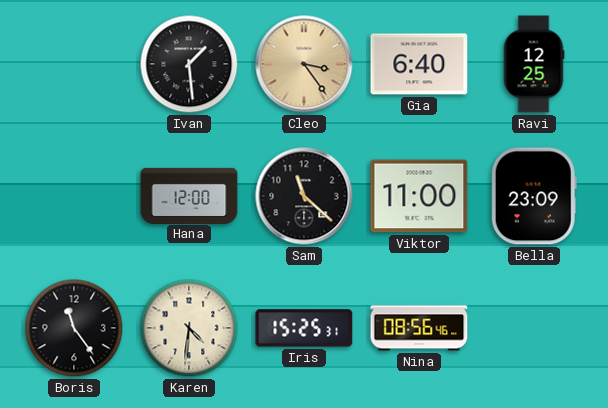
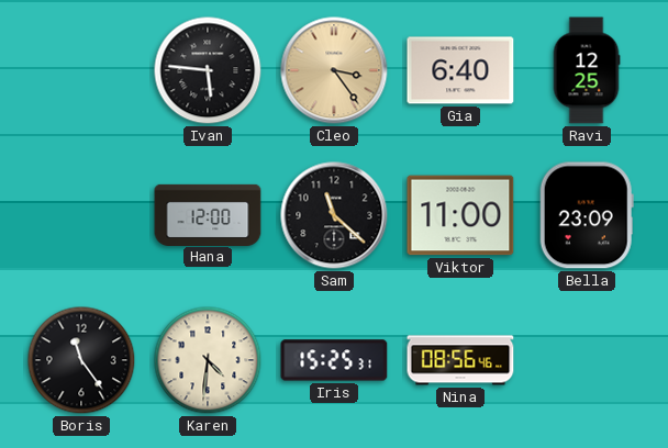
Ivan: 1:29 -> 5:46
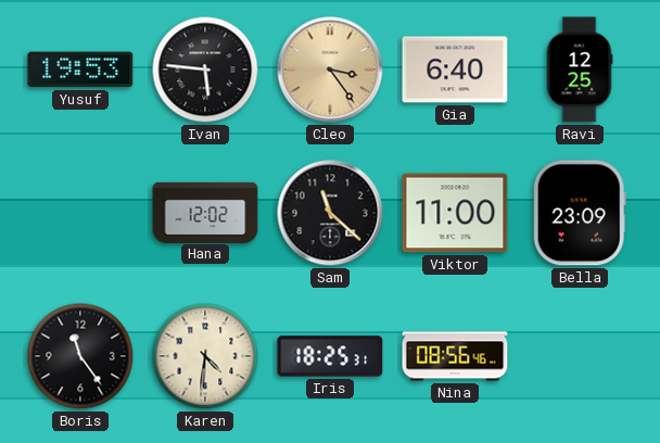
Yusuf: none -> 19:53
Hana: 12:00 -> 12:02
Iris: 15:25 -> 18:25
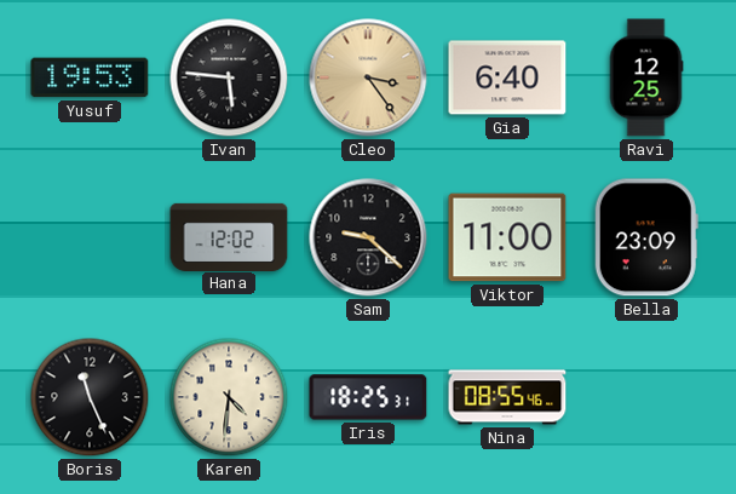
Sam: 11:22 -> 9:22
Boris: 11:24 -> 11:26
Nina: 08:56 -> 08:55
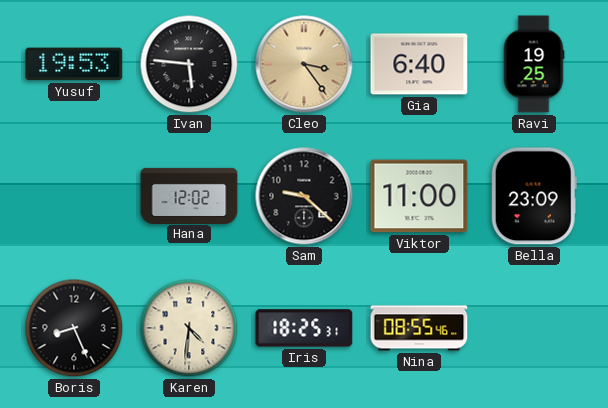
Ravi: 12:25 -> 19:25
Boris: 11:26 -> 8:26
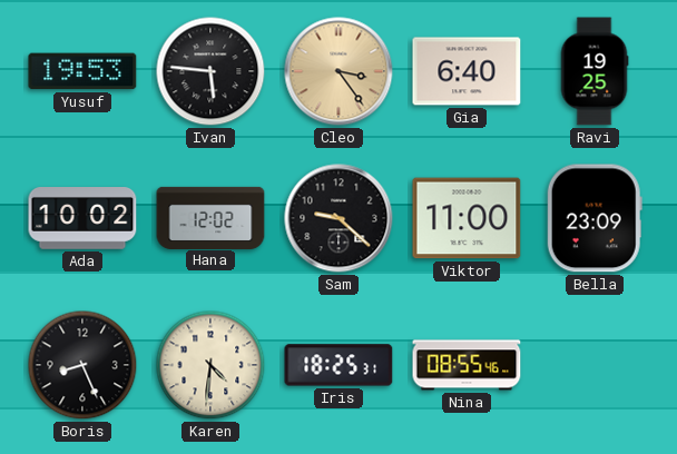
Ada: none -> 10:02
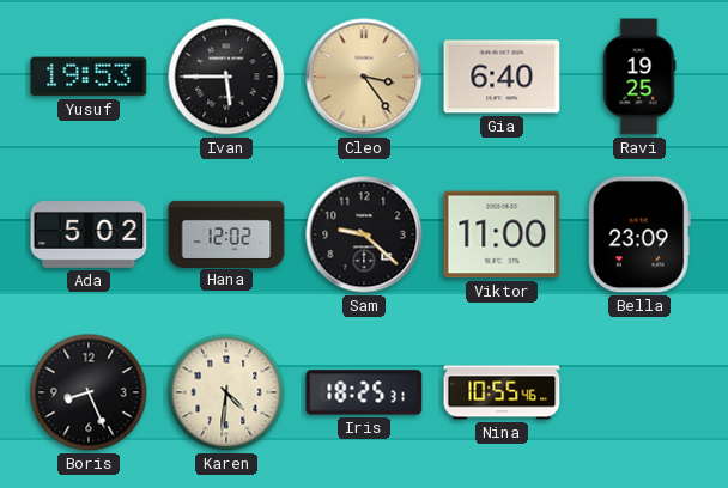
Ivan: 5:46 -> 5:45
Ada: 10:02 -> 5:02
Nina: 08:55 -> 10:55
